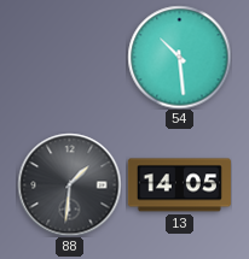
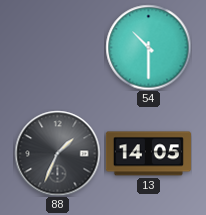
54: 10:29 -> 10:30
88: 1:31 -> 1:34
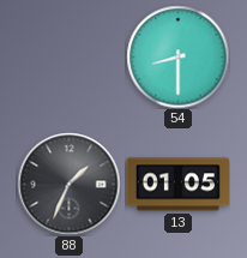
54: 10:30 -> 8:30
13: 14:05 -> 01:05
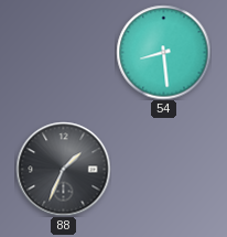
54: 8:30 -> 8:29
13: 01:05 -> none
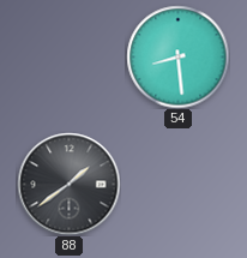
88: 1:34 -> 1:39
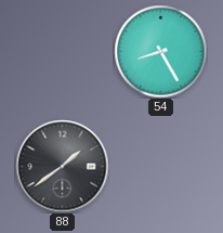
54: 8:29 -> 8:25
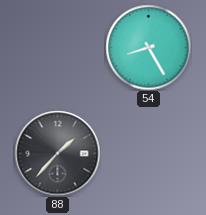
88: 1:39 -> 1:37
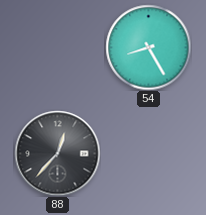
88: 1:37 -> 12:37
